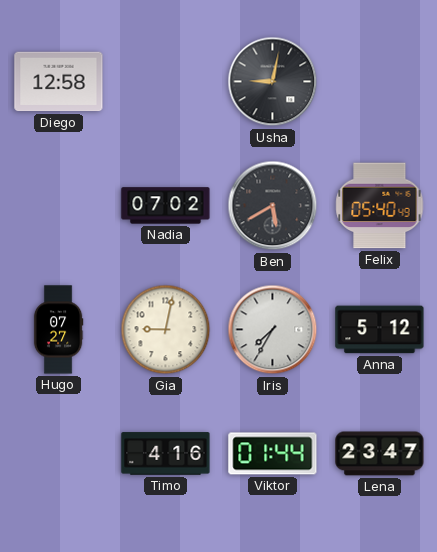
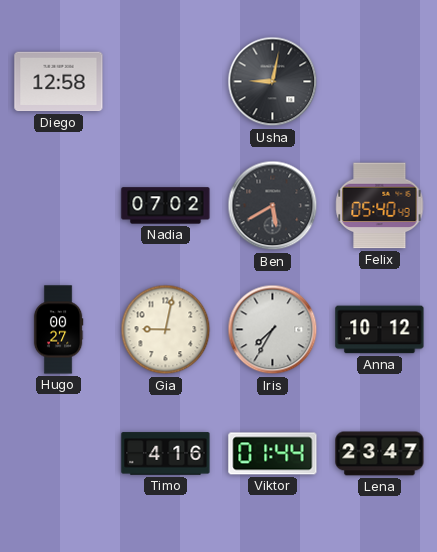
Hugo: 07:27 -> 00:27
Anna: 5:12 -> 10:12
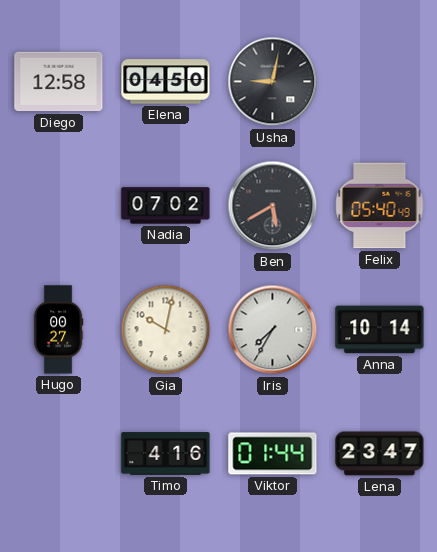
Elena: none -> 04:50
Gia: 9:02 -> 10:02
Anna: 10:12 -> 10:14
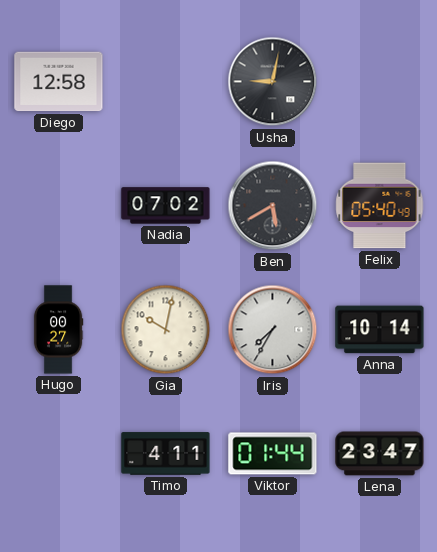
Elena: 04:50 -> none
Timo: 4:16 -> 4:11
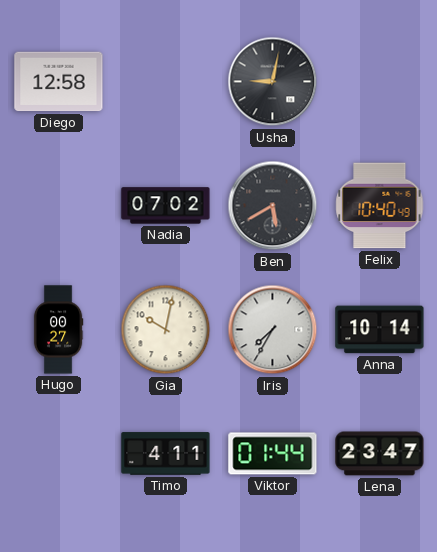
Felix: 05:40 -> 10:40
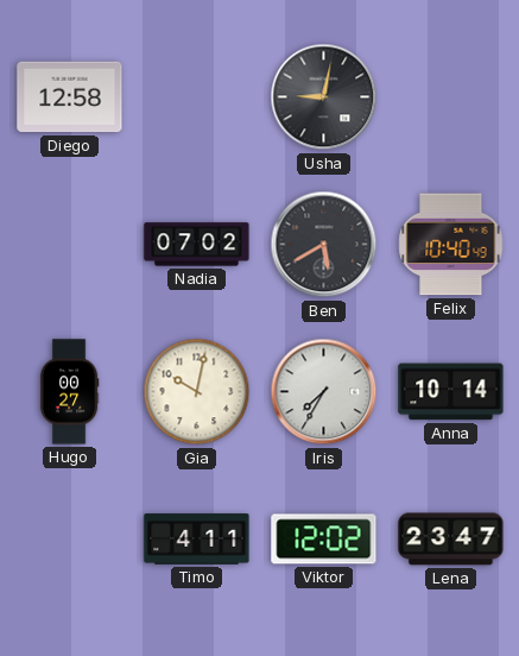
Viktor: 01:44 -> 12:02
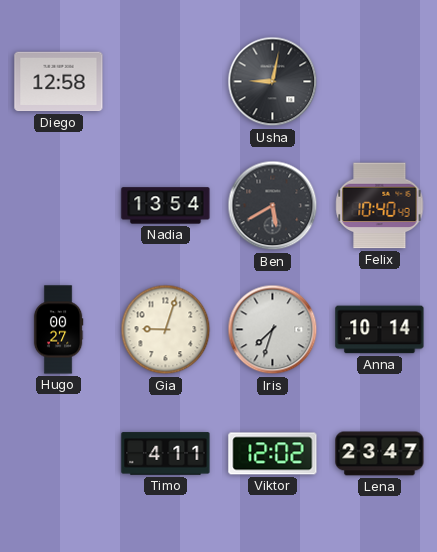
Nadia: 07:02 -> 13:54
Gia: 10:02 -> 9:03
Iris: 7:35 -> 7:33
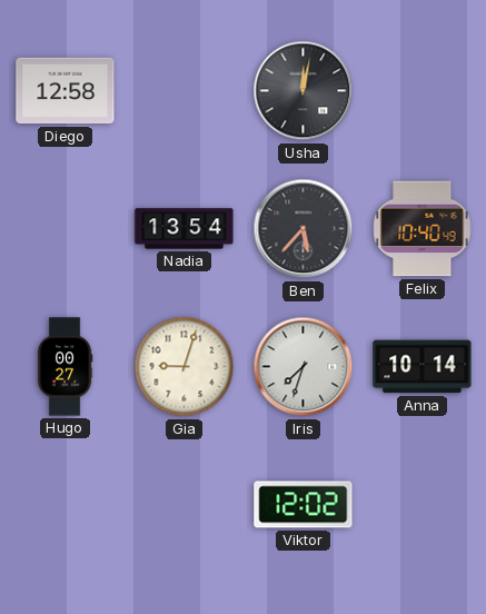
Usha: 9:02 -> 12:02
Ben: 5:40 -> 5:37
Timo: 4:11 -> none
Lena: 23:47 -> none
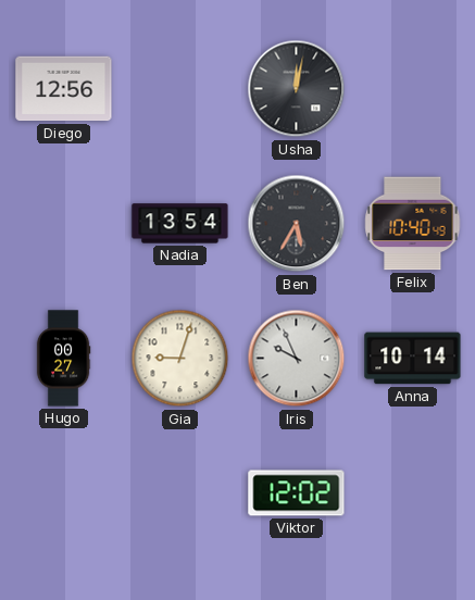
Diego: 12:58 -> 12:56
Ben: 5:37 -> 5:35
Iris: 7:33 -> 9:56
